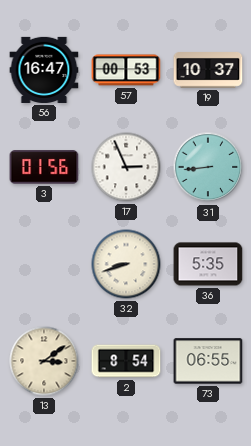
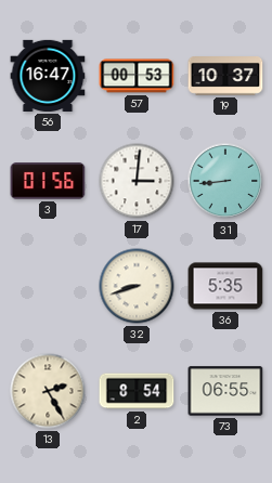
17: 2:56 -> 3:01
13: 3:09 -> 2:25
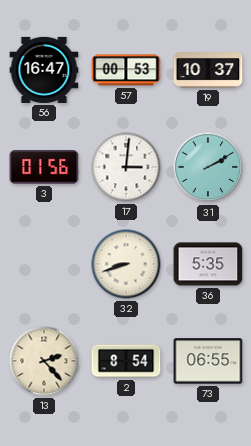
31: 8:44 -> 2:10
13: 2:25 -> 2:23
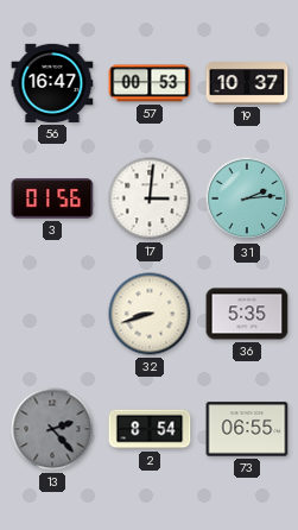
31: 2:10 -> 2:14
13 dial: cream -> grey
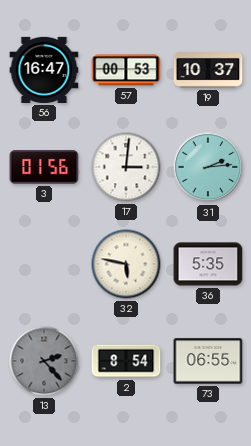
32: 8:42 -> 5:47
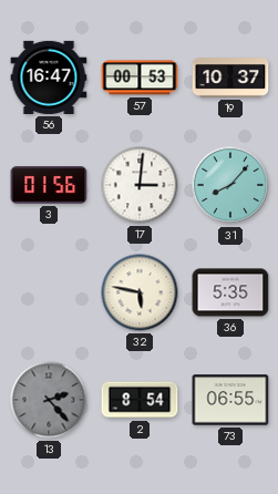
31: 2:14 -> 8:07
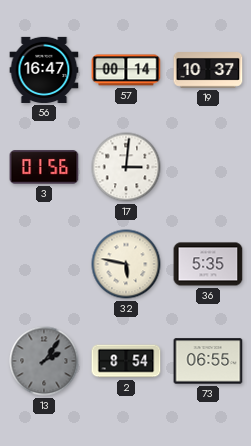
57: 00:53 -> 00:14
31: 8:07 -> none
13: 2:23 -> 2:06
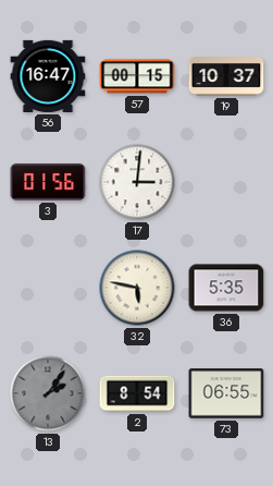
57: 00:14 -> 00:15
